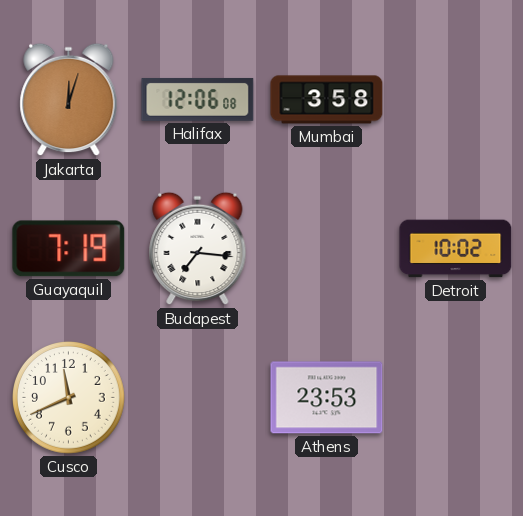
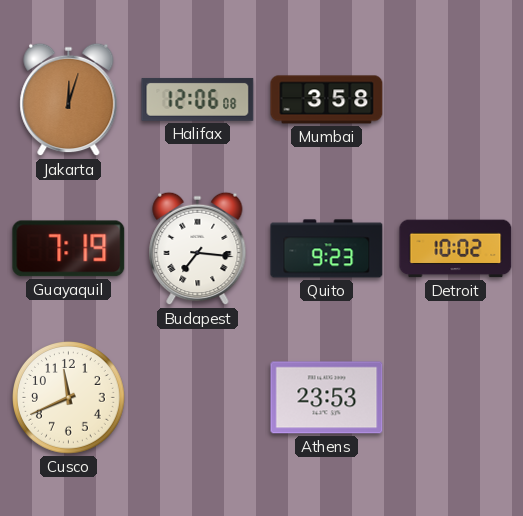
Quito: none -> 9:23
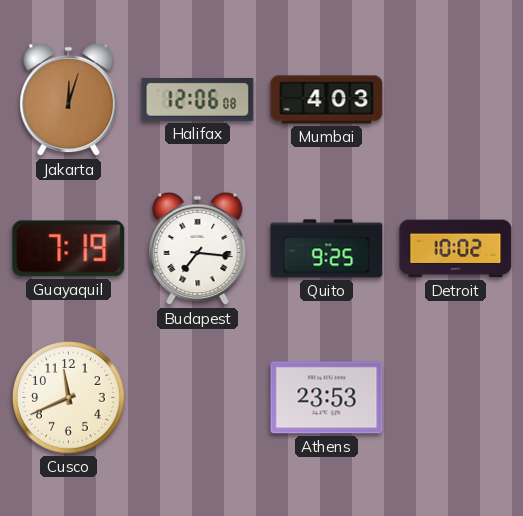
Mumbai: 3:58 -> 4:03
Quito: 9:23 -> 9:25
